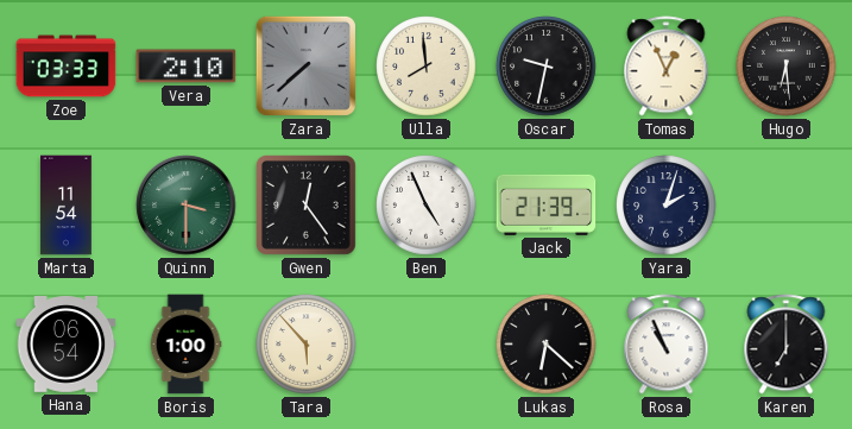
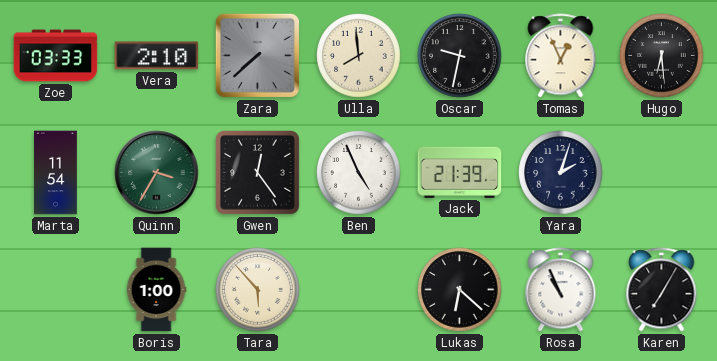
Quinn: 3:30 -> 3:35
Hana: 06:54 -> none
Karen: 7:00 -> 7:05
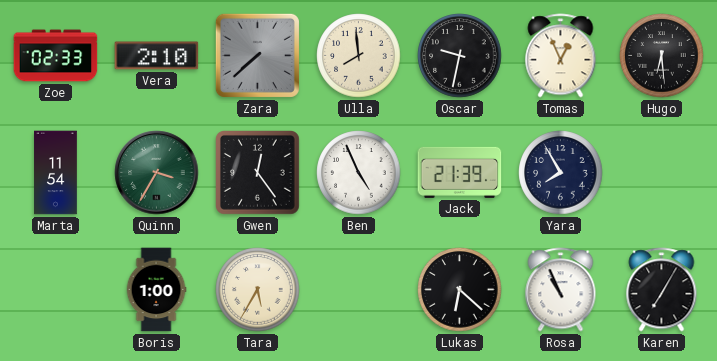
Zoe: 03:33 -> 02:33
Yara: 2:03 -> 7:55
Tara: 5:53 -> 5:35
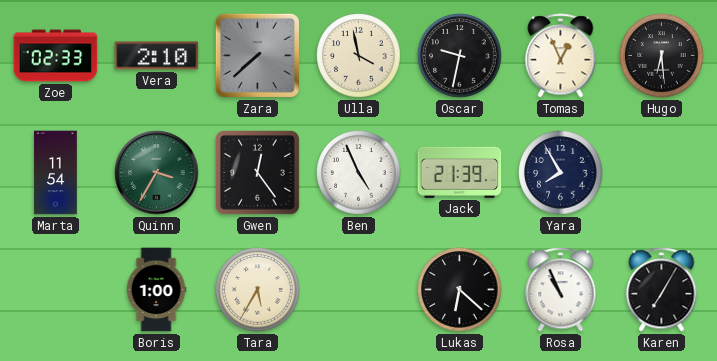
Ulla: 7:59 -> 3:58
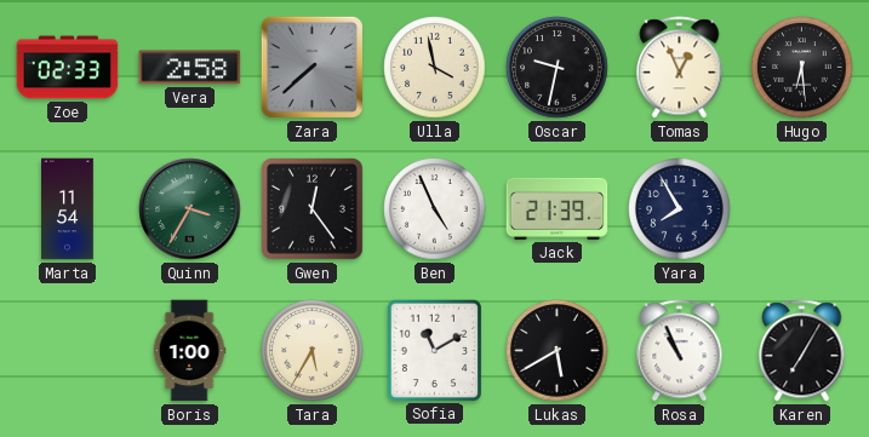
Vera: 2:10 -> 2:58
Sofia: none -> 11:10
Lukas: 6:22 -> 5:40
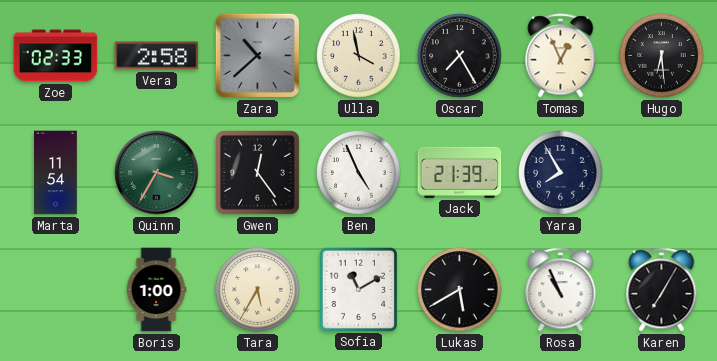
Zara: 7:38 -> 10:38
Oscar: 9:32 -> 7:25
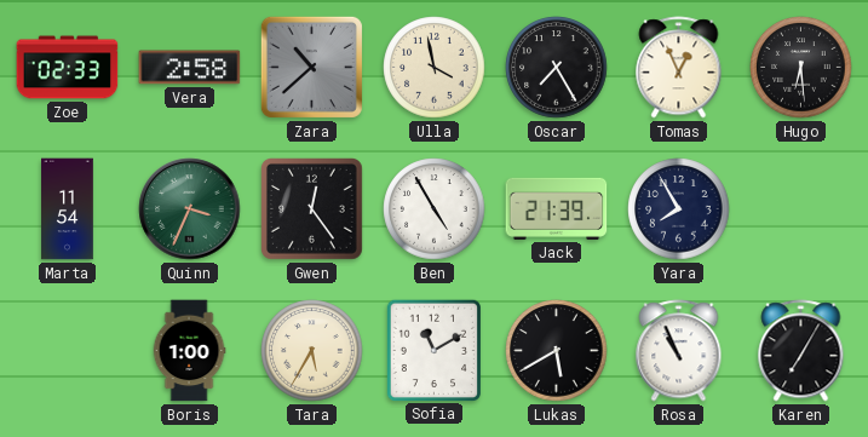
Quinn: 3:35 -> 3:34
Ben: 4:56 -> 4:55
